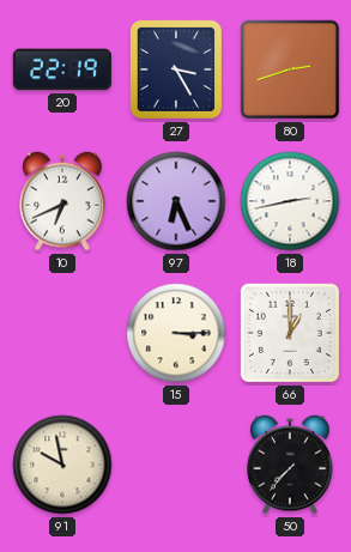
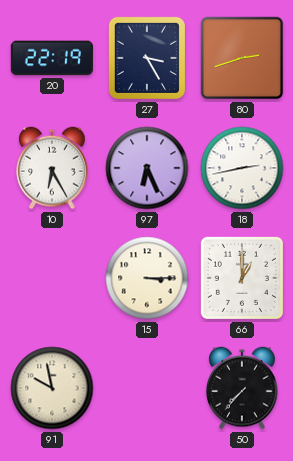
10: 6:41 -> 6:25
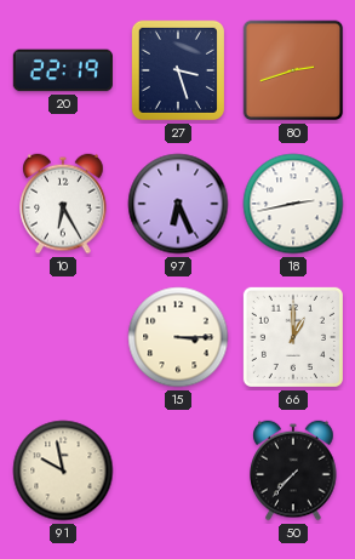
27: 3:25 -> 3:27
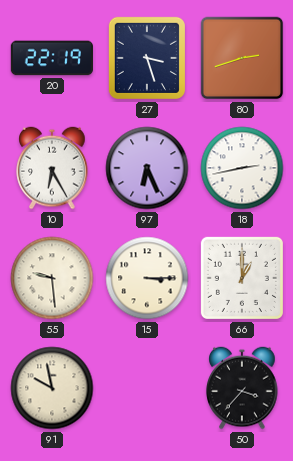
55: none -> 9:29
50: 7:37 -> 3:37
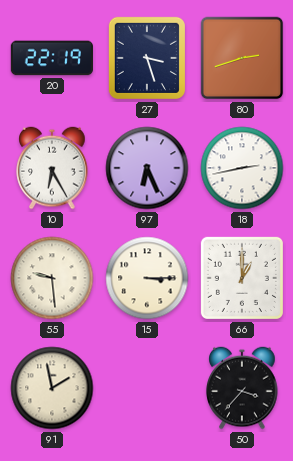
91: 9:58 -> 1:58
